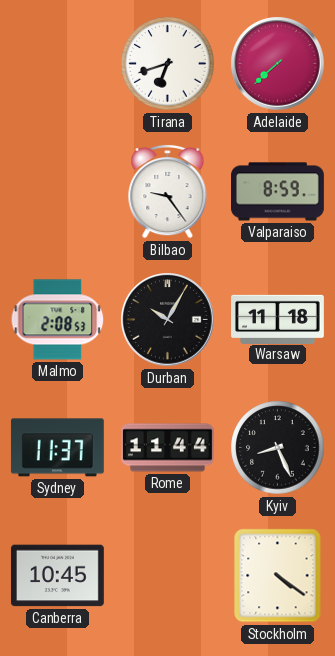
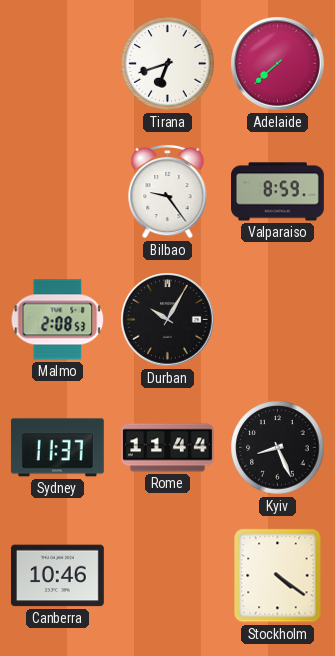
Warsaw: 11:18 -> none
Canberra: 10:45 -> 10:46
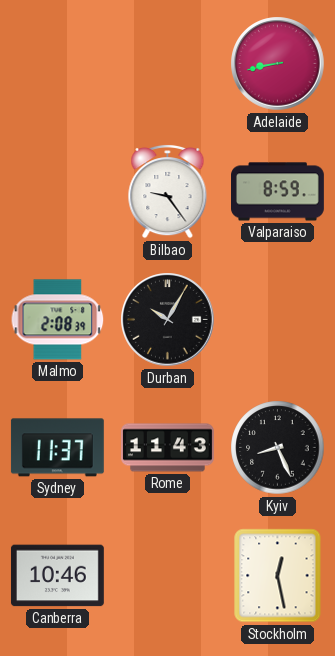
Tirana: 6:42 -> none
Adelaide: 7:38 -> 8:43
Malmo: 2:08:53 -> 2:08:39
Rome: 11:44 -> 11:43
Stockholm: 4:21 -> 12:28
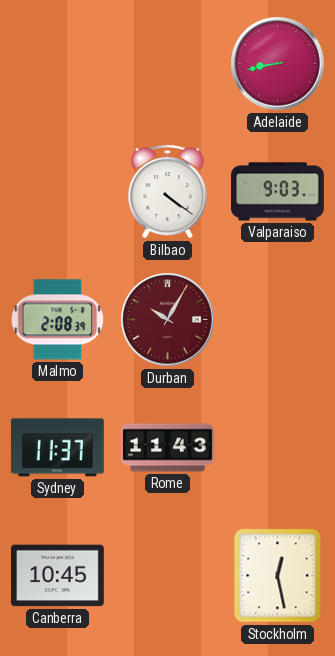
Bilbao: 9:24 -> 4:21
Valparaiso: 8:59 -> 9:03
Durban dial: black -> burgundy
Kyiv: 8:26 -> none
Canberra: 10:46 -> 10:45
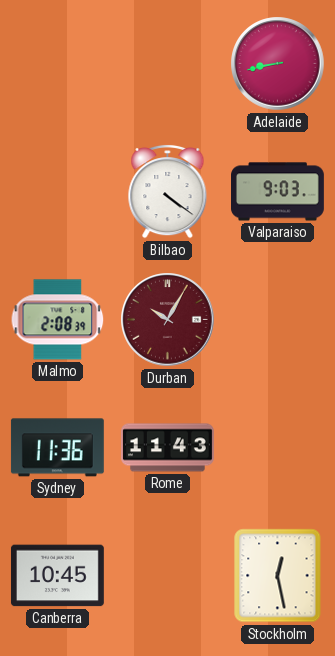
Sydney: 11:37 -> 11:36
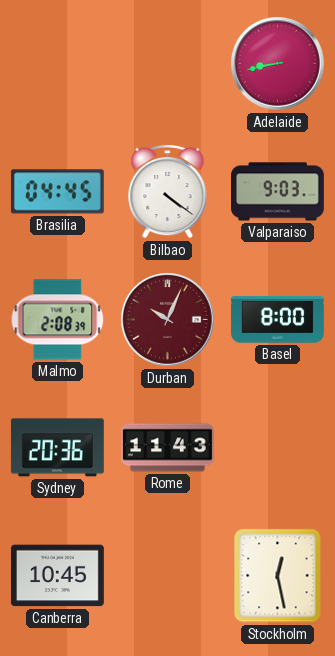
Brasilia: none -> 04:45
Durban: 10:05 -> 10:04
Basel: none -> 8:00
Sydney: 11:36 -> 20:36
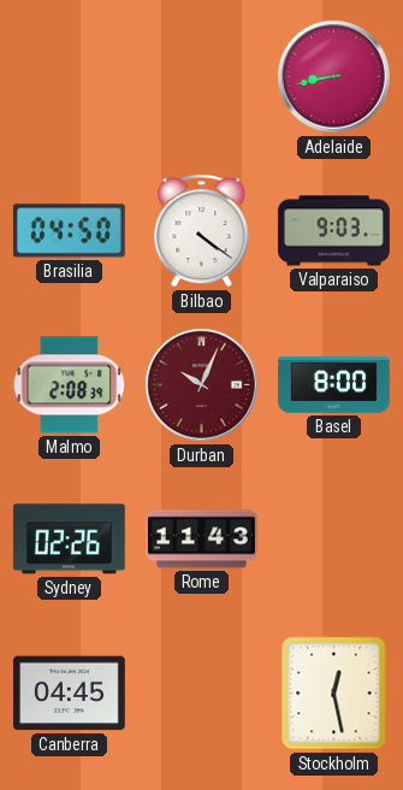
Brasilia: 04:45 -> 04:50
Sydney: 20:36 -> 02:26
Canberra: 10:45 -> 04:45
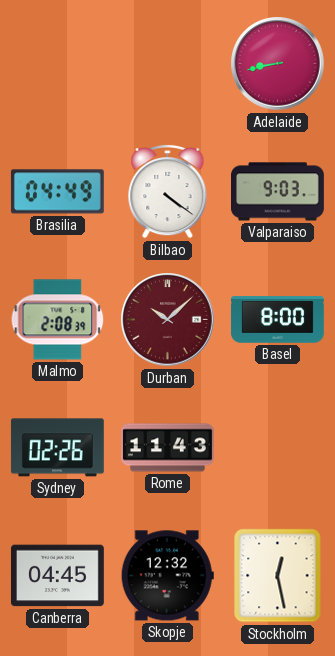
Brasilia: 04:50 -> 04:49
Durban: 10:04 -> 10:08
Skopje: none -> 12:32
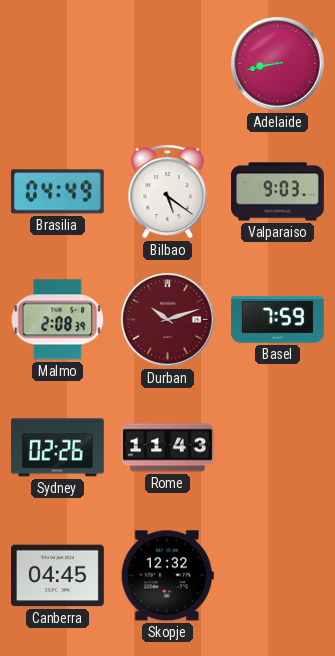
Bilbao: 4:21 -> 5:21
Durban: 10:08 -> 10:12
Basel: 8:00 -> 7:59
Stockholm: 12:28 -> none
